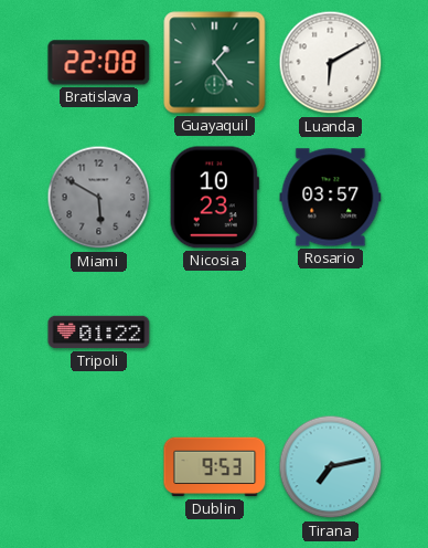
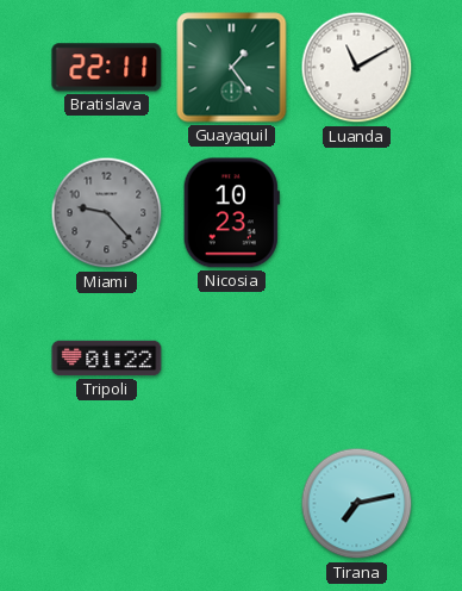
Bratislava: 22:08 -> 22:11
Luanda: 6:10 -> 11:10
Miami: 5:50 -> 9:23
Rosario: 03:57 -> none
Dublin: 9:53 -> none
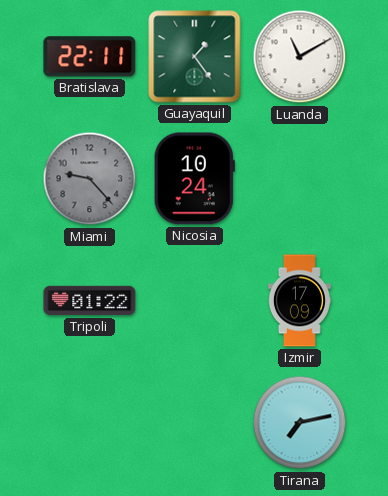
Nicosia: 10:23 -> 10:24
Izmir: none -> 17:09
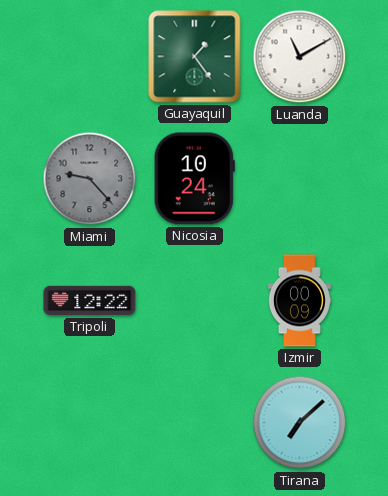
Bratislava: 22:11 -> none
Tripoli: 01:22 -> 12:22
Izmir: 17:09 -> 00:09
Tirana: 7:13 -> 7:08
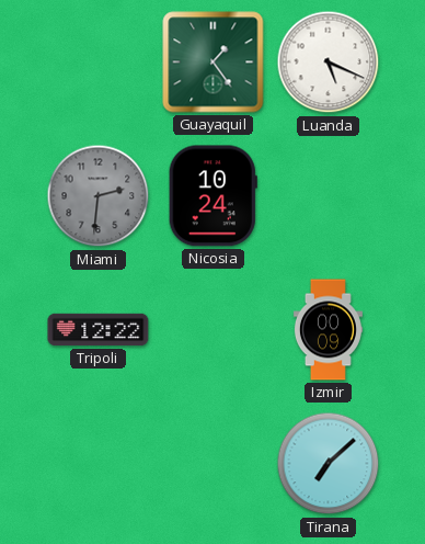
Luanda: 11:10 -> 5:19
Miami: 9:23 -> 2:31
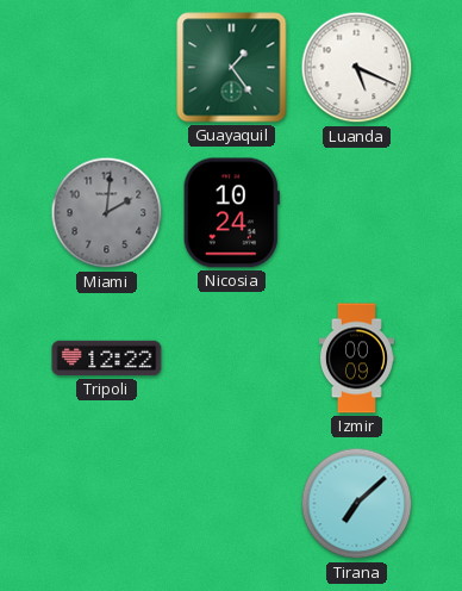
Miami: 2:31 -> 2:01
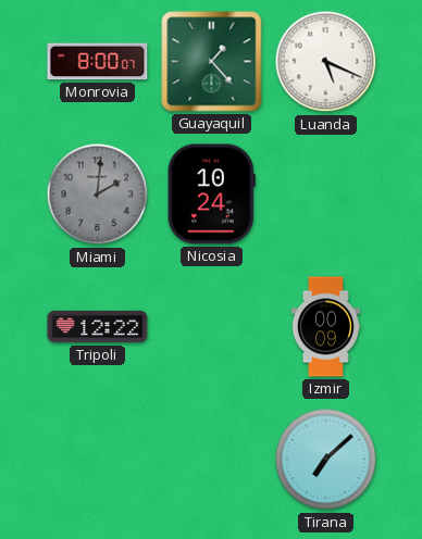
Monrovia: none -> 8:00
Guayaquil: 1:24 -> 1:23
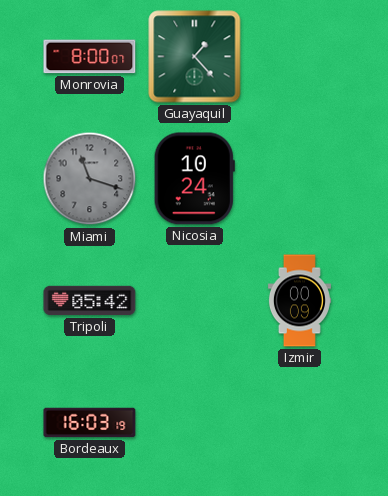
Luanda: 5:19 -> none
Miami: 2:01 -> 11:18
Tripoli: 12:22 -> 05:42
Bordeaux: none -> 16:03
Tirana: 7:08 -> none
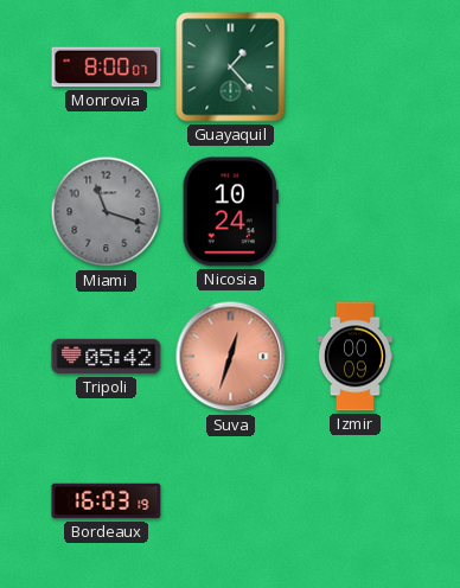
Suva: none -> 12:33
